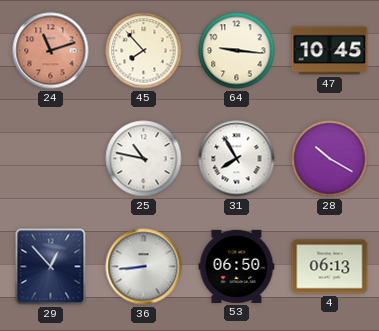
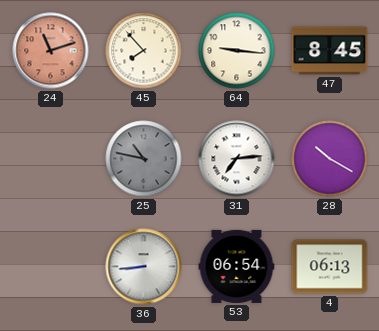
47: 10:45 -> 8:45
25 dial: white -> grey
31: 7:55 -> 7:14
29: 12:53 -> none
53: 06:50 -> 06:54
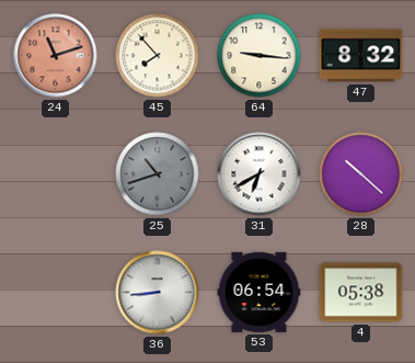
47: 8:45 -> 8:32
25: 10:47 -> 10:42
31: 7:14 -> 6:40
28: 10:20 -> 10:22
4: 06:13 -> 05:38
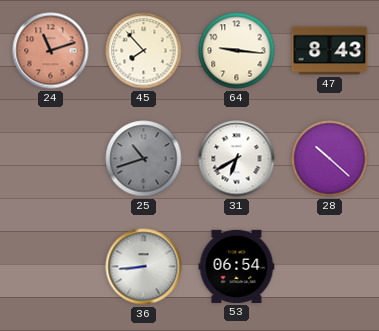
47: 8:32 -> 8:43
4: 05:38 -> none
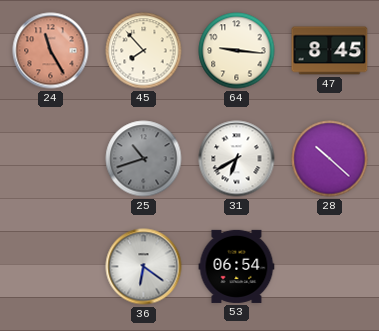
24: 11:12 -> 11:25
47: 8:43 -> 8:45
36: 8:44 -> 6:21
